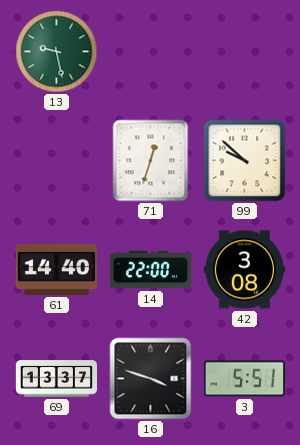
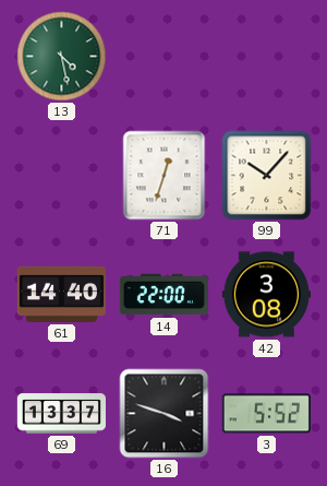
13: 9:28 -> 4:28
99: 9:52 -> 10:07
3: 5:51 -> 5:52
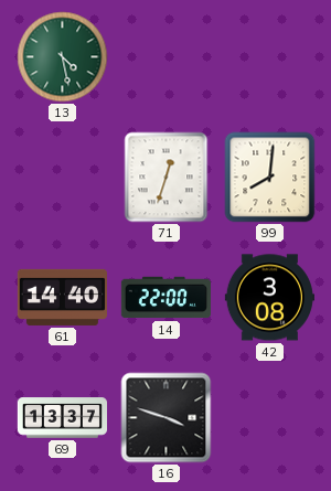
99: 10:07 -> 8:01
3: 5:52 -> none
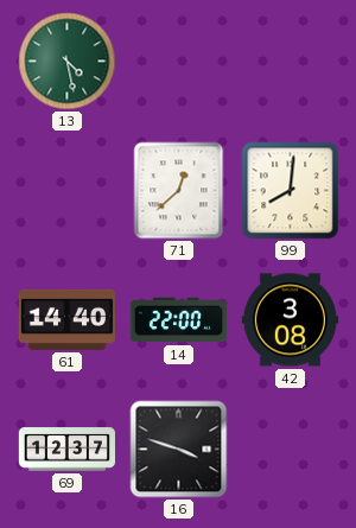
71: 12:33 -> 12:38
69: 13:37 -> 12:37
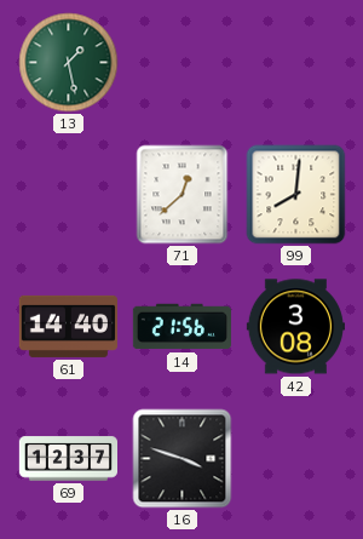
13: 4:28 -> 1:28
14: 22:00 -> 21:56
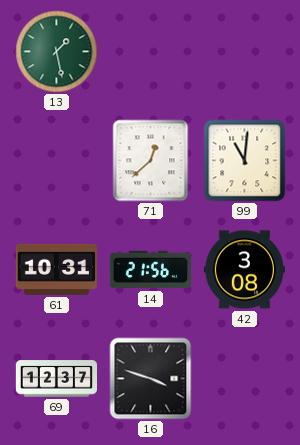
99: 8:01 -> 11:01
61: 14:40 -> 10:31
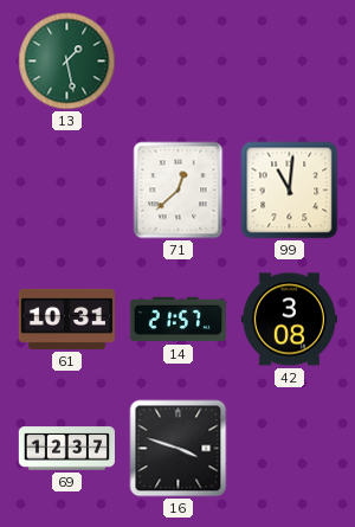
14: 21:56 -> 21:57
